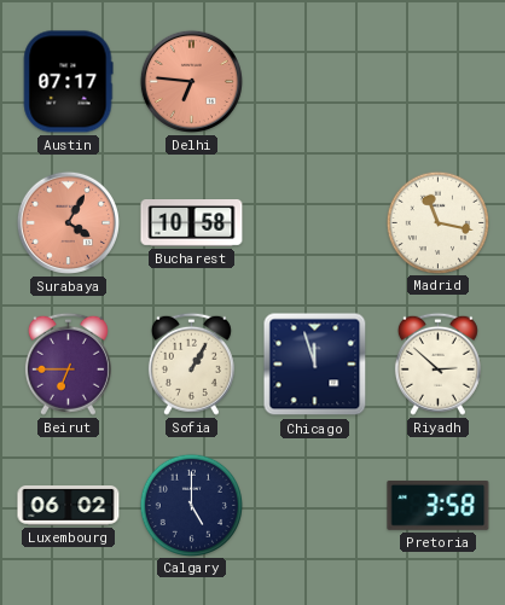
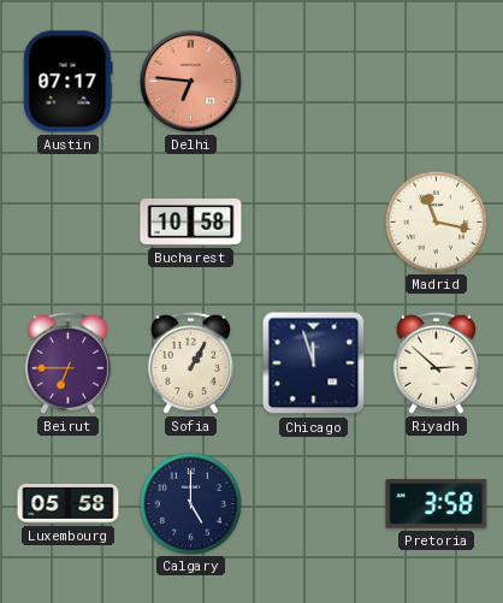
Surabaya: 4:05 -> none
Luxembourg: 06:02 -> 05:58
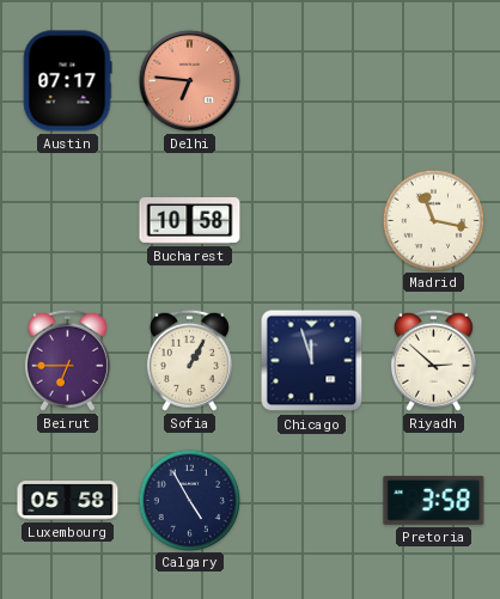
Calgary: 5:00 -> 4:55
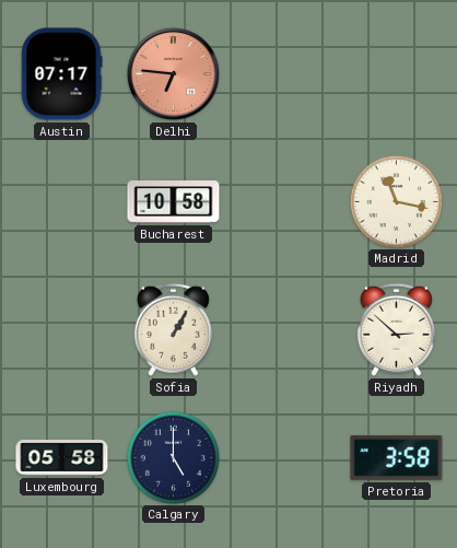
Beirut: 6:45 -> none
Chicago: 11:57 -> none
Calgary: 4:55 -> 5:00
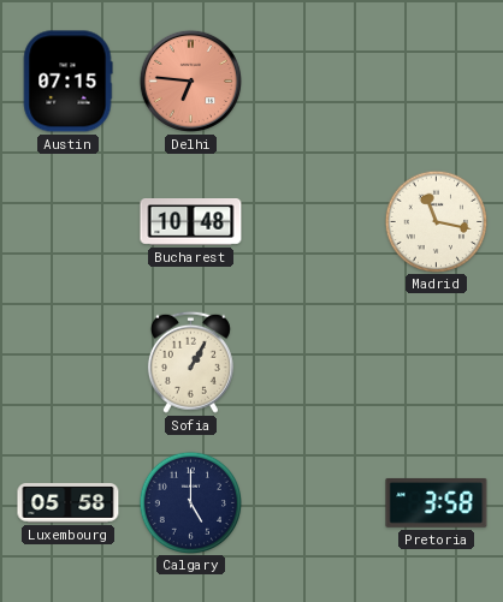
Austin: 07:17 -> 07:15
Bucharest: 10:58 -> 10:48
Riyadh: 2:52 -> none
